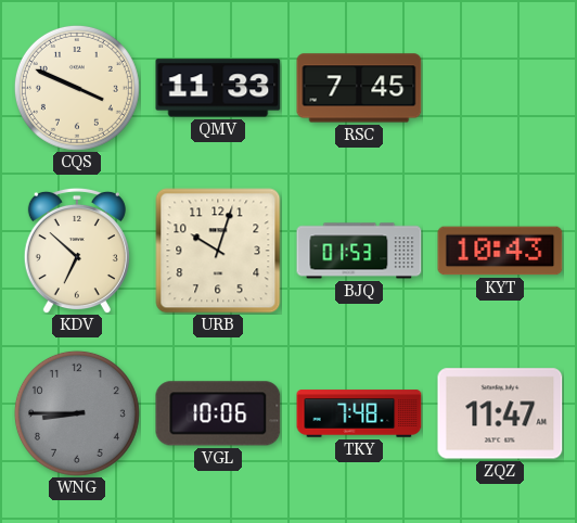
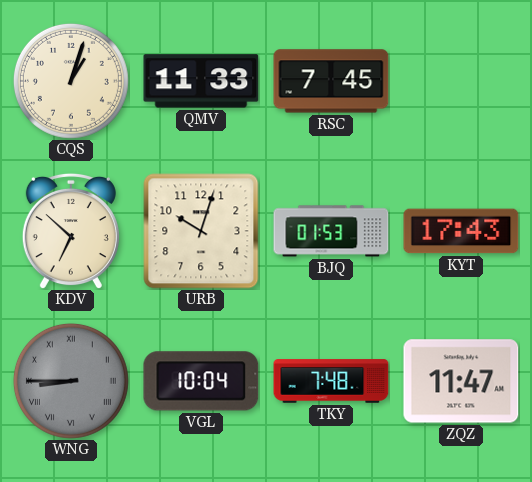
CQS: 3:49 -> 1:03
KYT: 10:43 -> 17:43
WNG numerals: Arabic -> Roman
VGL: 10:06 -> 10:04
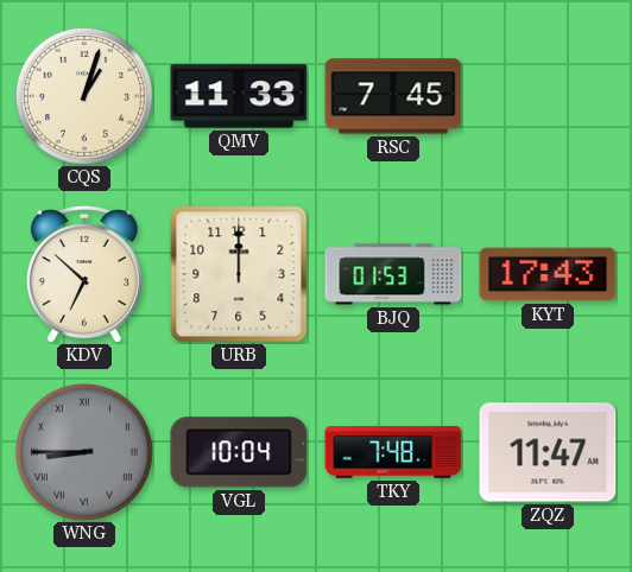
URB: 10:03 -> 12:00
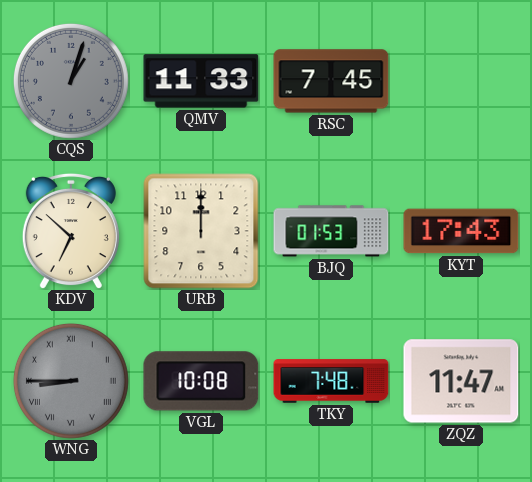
CQS dial: cream -> grey
VGL: 10:04 -> 10:08
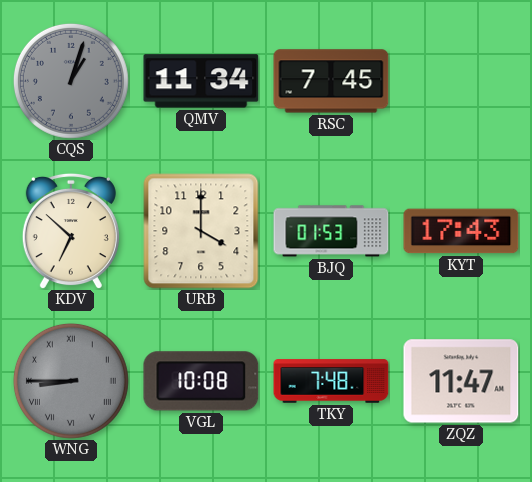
QMV: 11:33 -> 11:34
URB: 12:00 -> 4:00
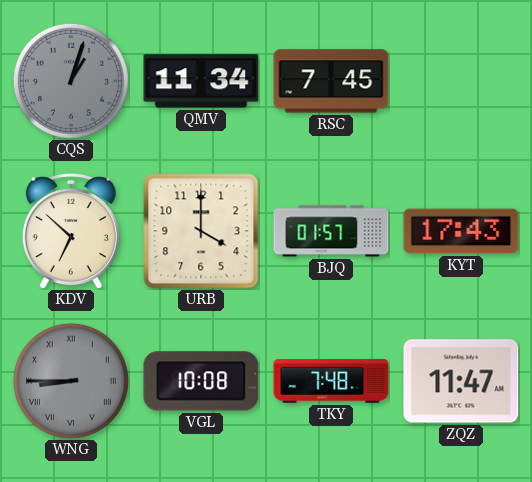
BJQ: 01:53 -> 01:57
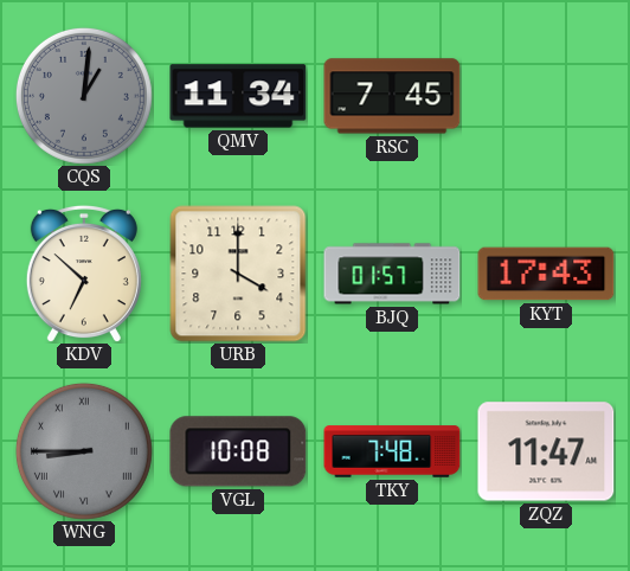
CQS: 1:03 -> 1:01
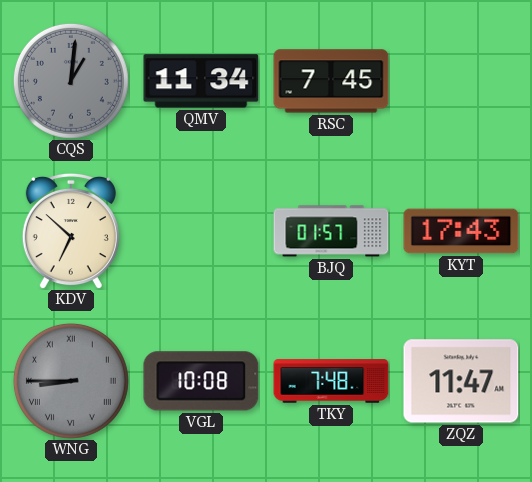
URB: 4:00 -> none
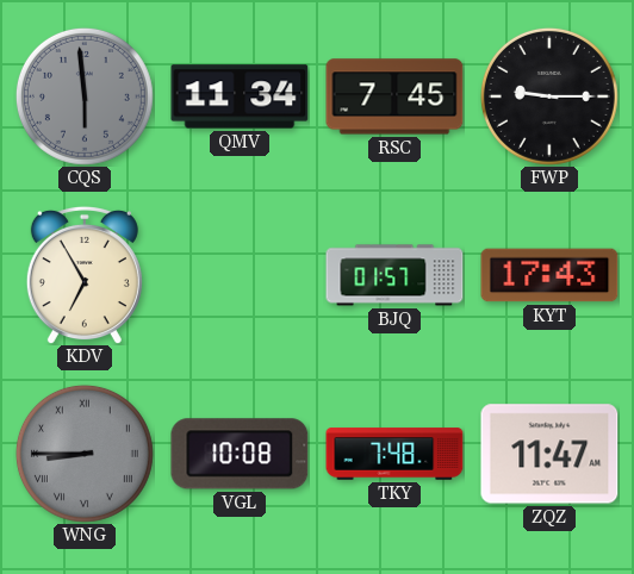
CQS: 1:01 -> 5:59
FWP: none -> 9:15
KDV: 6:52 -> 6:55
